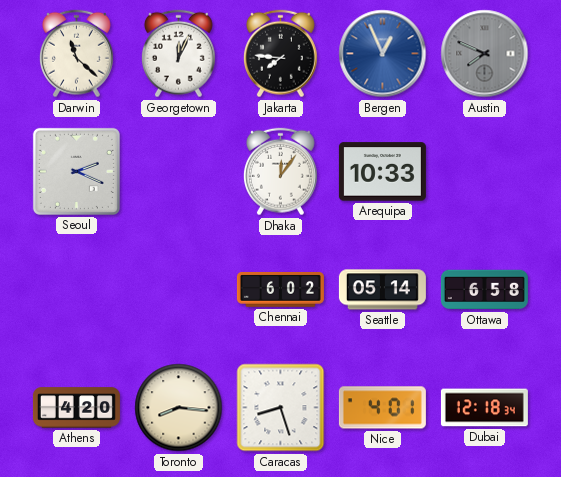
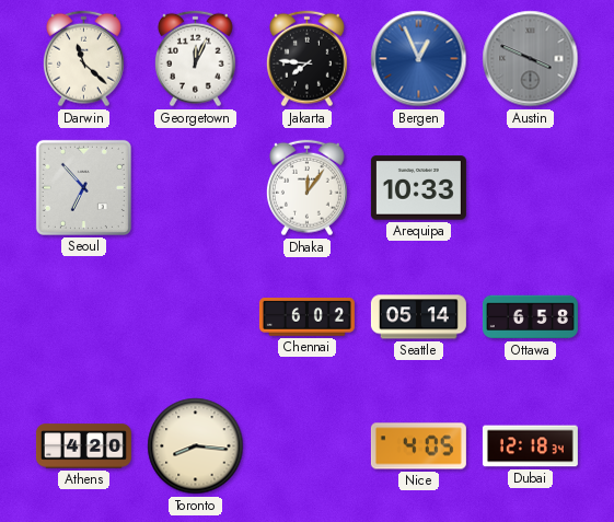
Austin: 7:49 -> 3:49
Seoul: 2:19 -> 6:53
Caracas: 8:27 -> none
Nice: 4:01 -> 4:05
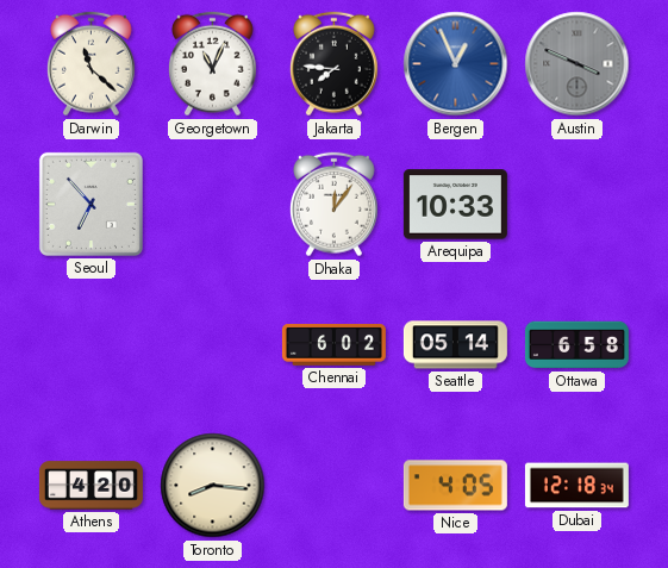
Georgetown: 12:04 -> 11:04
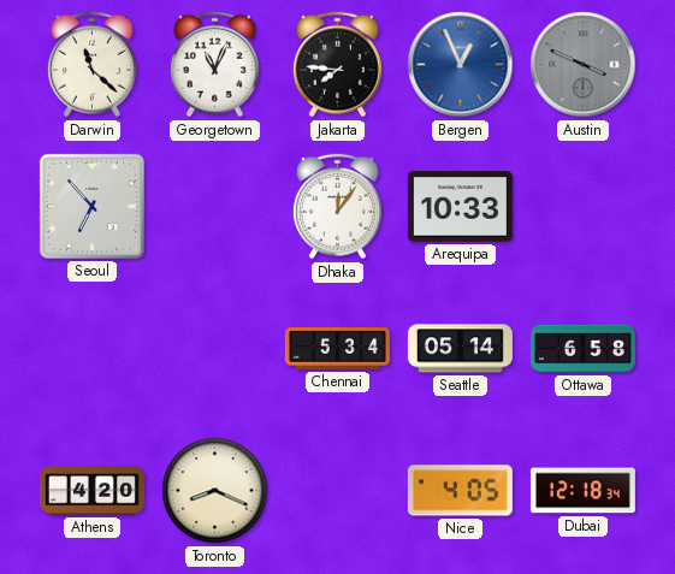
Chennai: 6:02 -> 5:34
Toronto: 8:16 -> 8:19
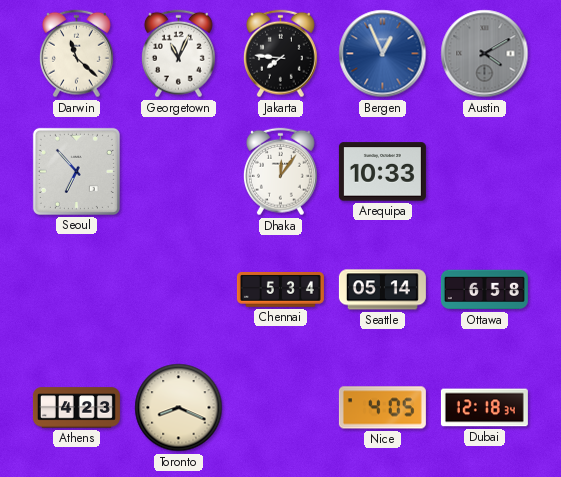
Austin: 3:49 -> 4:10
Athens: 4:20 -> 4:23
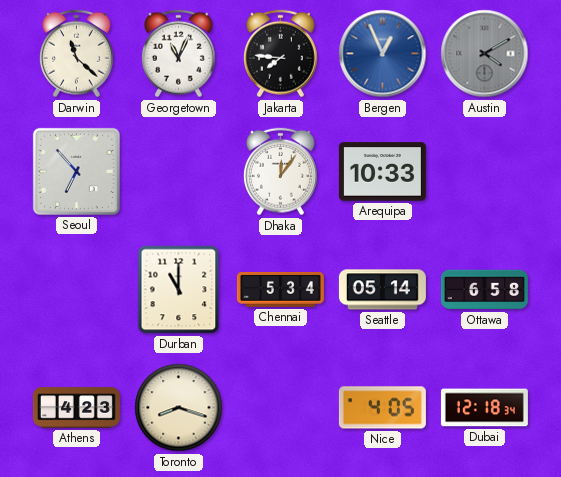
Durban: none -> 11:00
Toronto: 8:19 -> 8:18
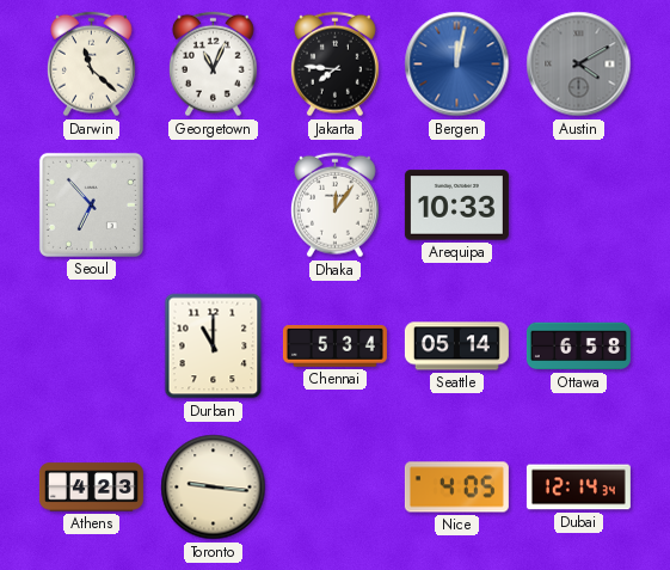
Bergen: 12:56 -> 12:02
Toronto: 8:18 -> 9:16
Dubai: 12:18 -> 12:14
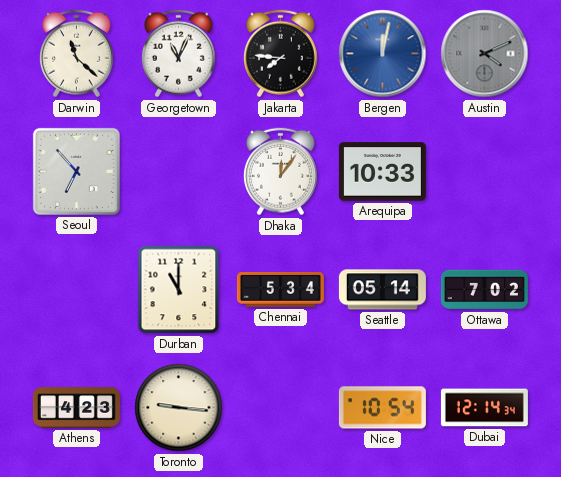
Austin: 4:10 -> 4:11
Ottawa: 6:58 -> 7:02
Nice: 4:05 -> 10:54
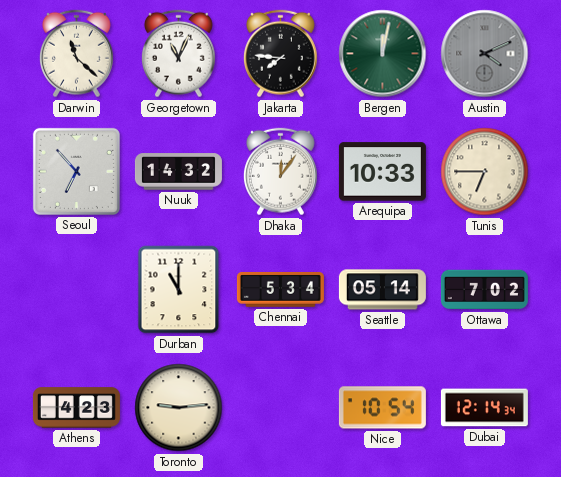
Bergen dial: blue -> green
Nuuk: none -> 14:32
Tunis: none -> 6:45
Toronto: 9:16 -> 9:14
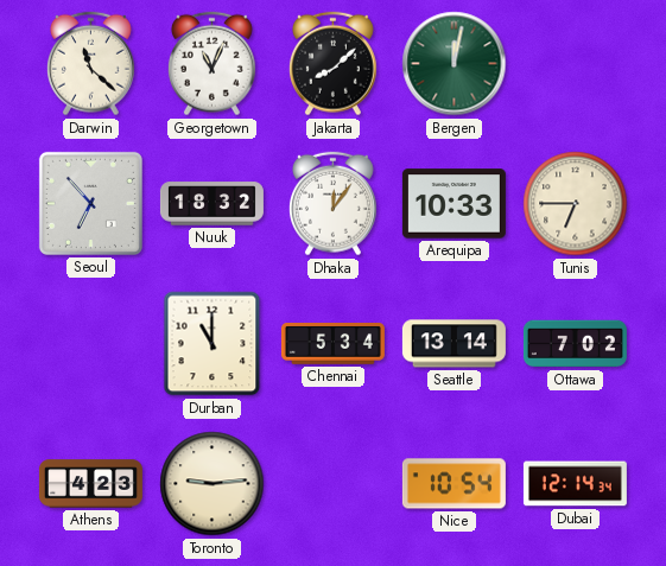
Jakarta: 7:46 -> 8:08
Austin: 4:11 -> none
Nuuk: 14:32 -> 18:32
Seattle: 05:14 -> 13:14
